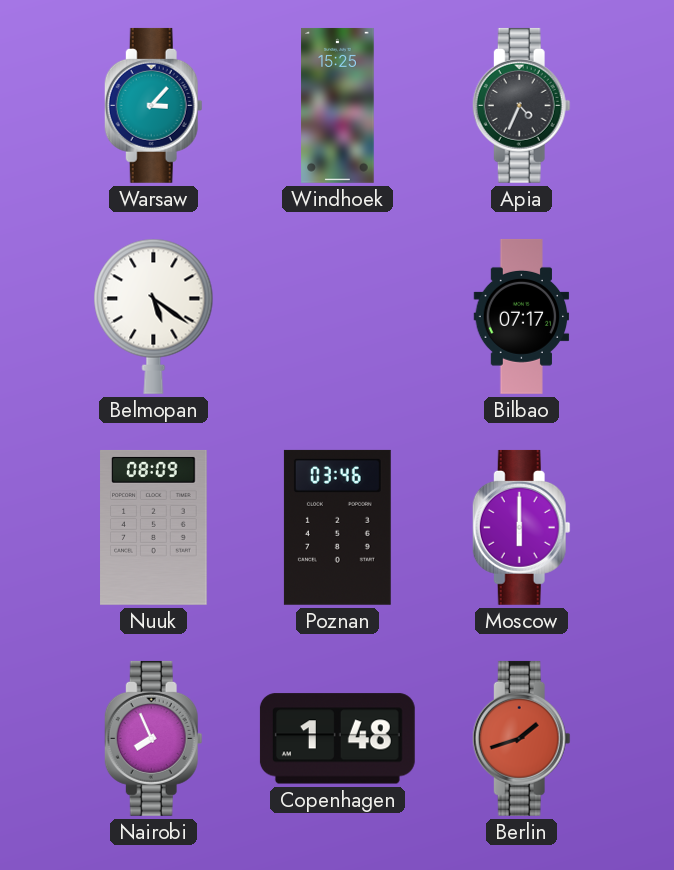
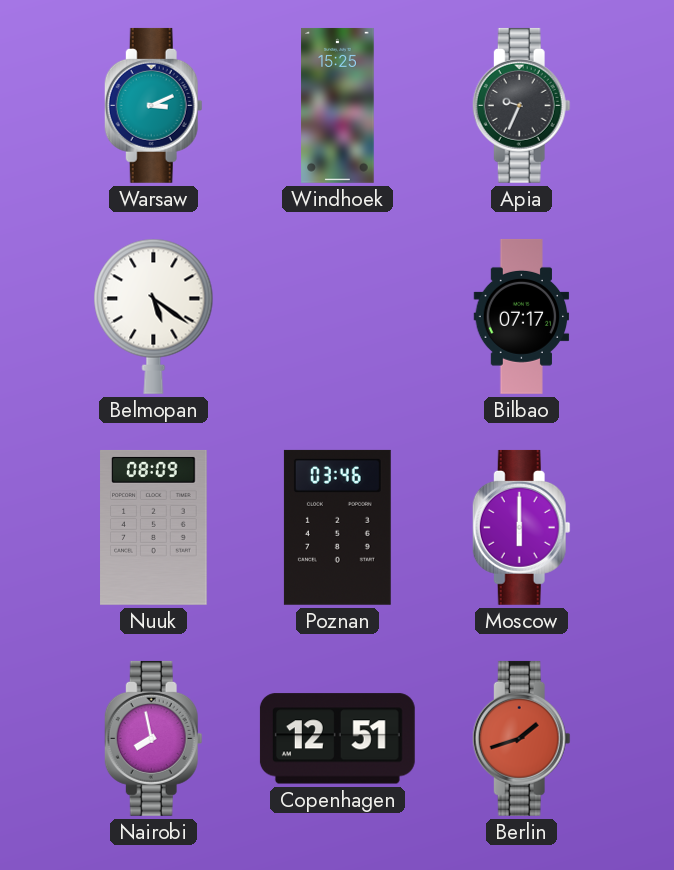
Warsaw: 3:07 -> 3:11
Apia: 4:34 -> 9:34
Nairobi: 7:56 -> 7:58
Copenhagen: 1:48 -> 12:51
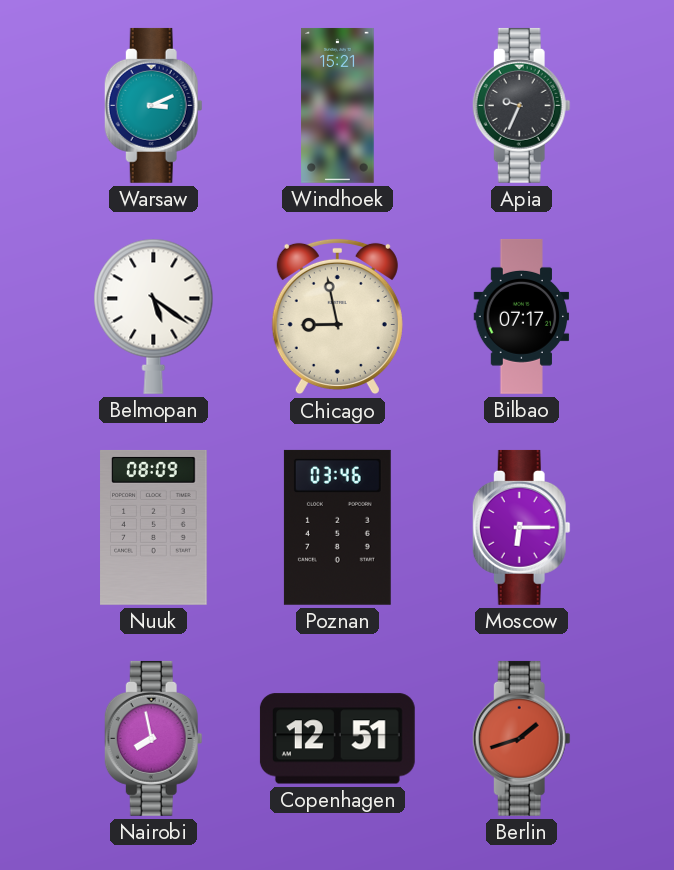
Windhoek: 15:25 -> 15:21
Chicago: none -> 8:58
Moscow: 6:00 -> 6:15
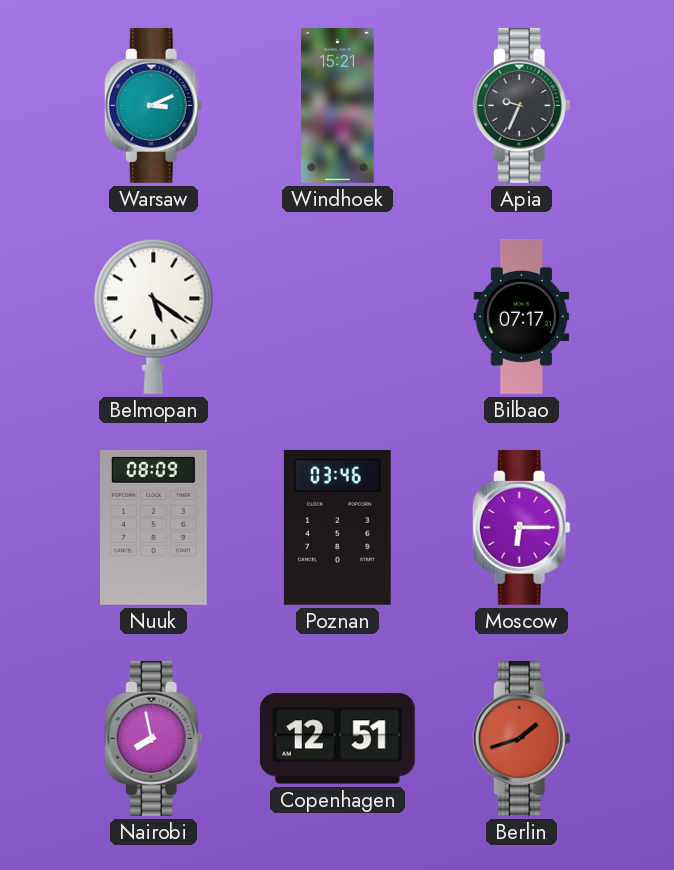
Chicago: 8:58 -> none
